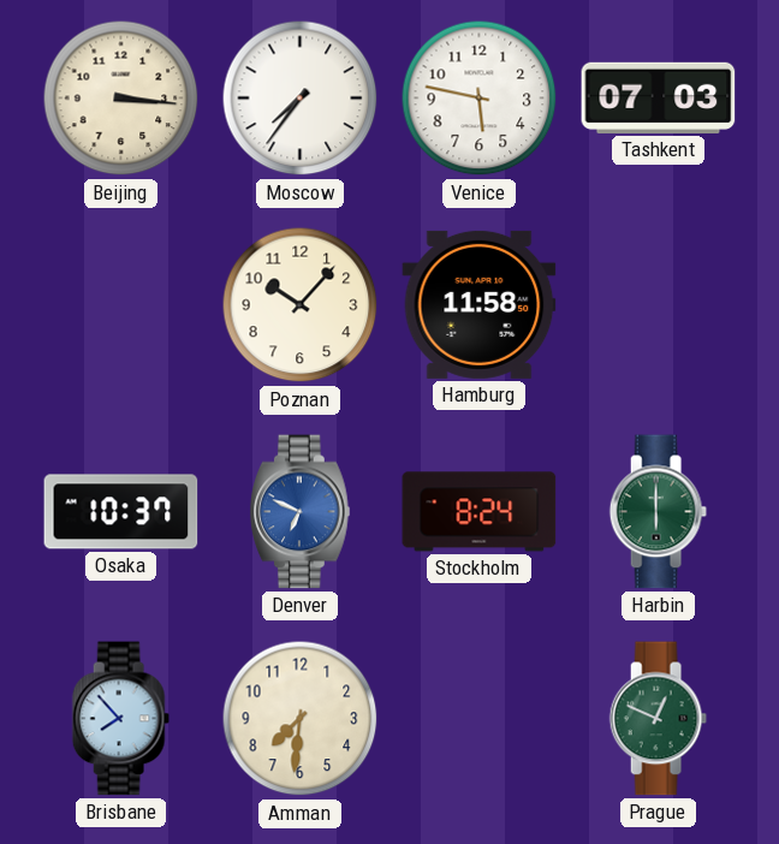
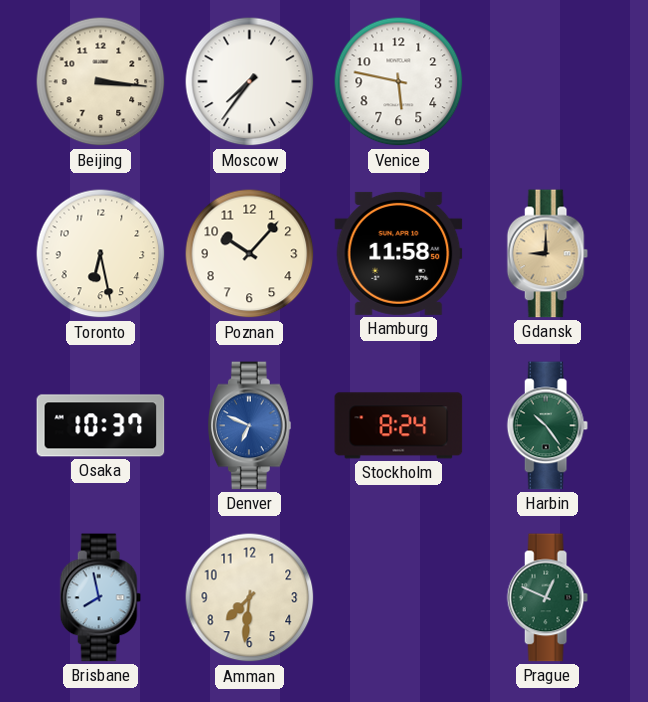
Tashkent: 07:03 -> none
Toronto: none -> 6:28
Gdansk: none -> 9:00
Harbin: 6:00 -> 10:24
Brisbane: 7:53 -> 7:58
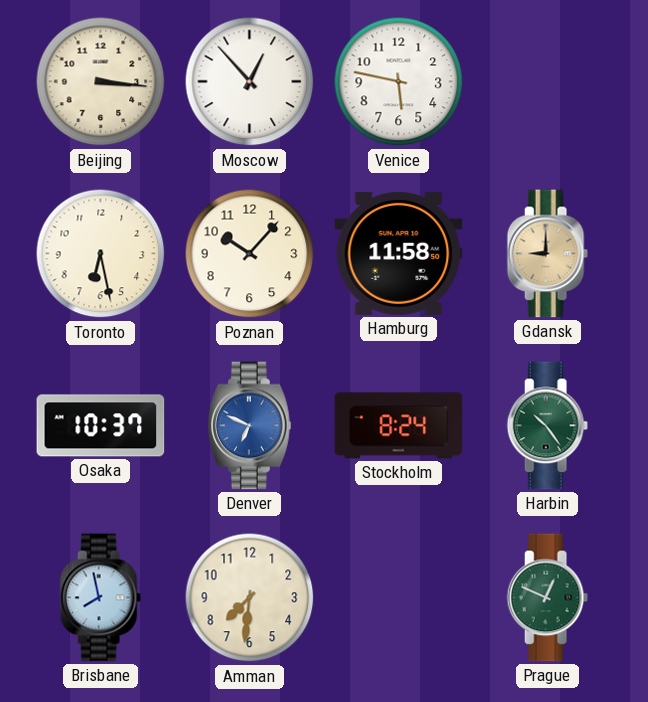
Moscow: 7:36 -> 12:53
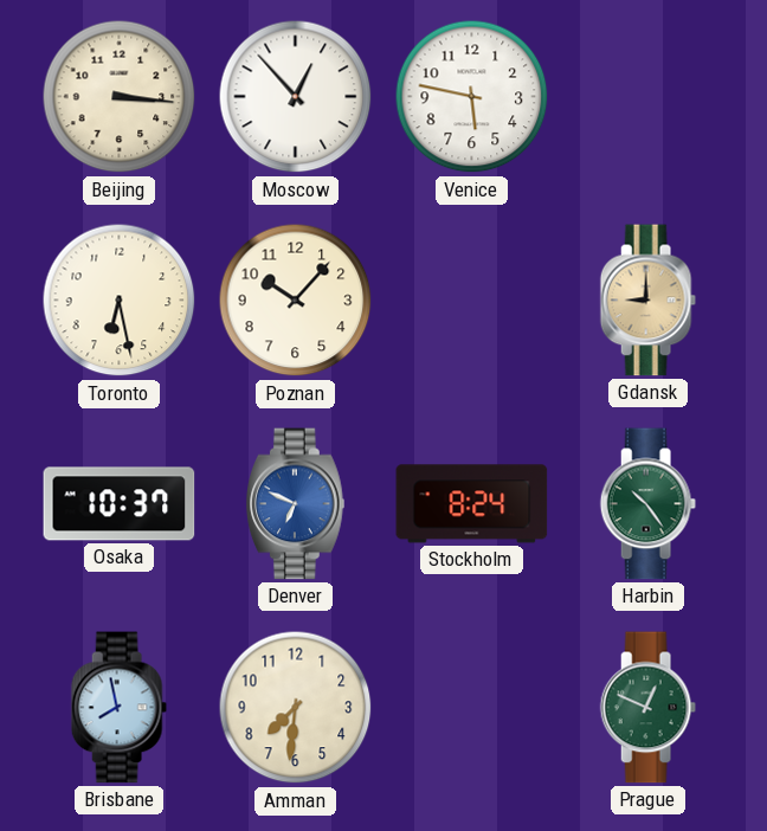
Hamburg: 11:58 -> none
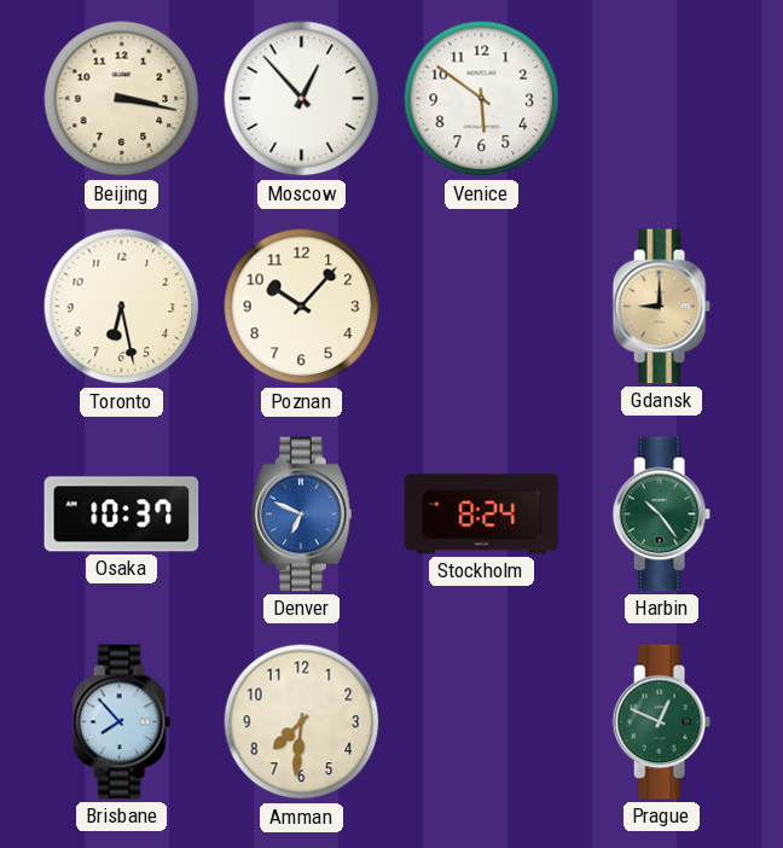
Beijing: 3:16 -> 3:17
Venice: 5:47 -> 5:51
Brisbane: 7:58 -> 7:53
